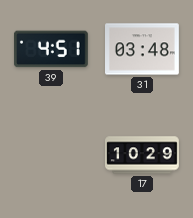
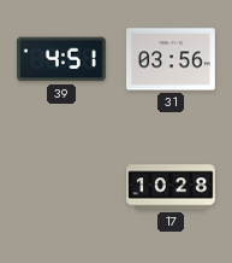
31: 03:48 -> 03:56
17: 10:29 -> 10:28
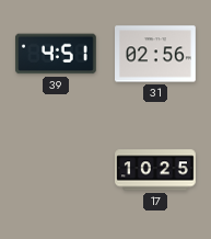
31: 03:56 -> 02:56
17: 10:28 -> 10:25
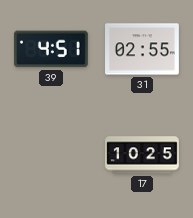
31: 02:56 -> 02:55
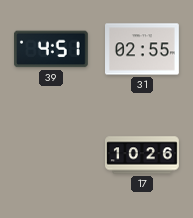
17: 10:25 -> 10:26
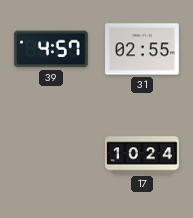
39: 4:51 -> 4:57
17: 10:26 -> 10:24
